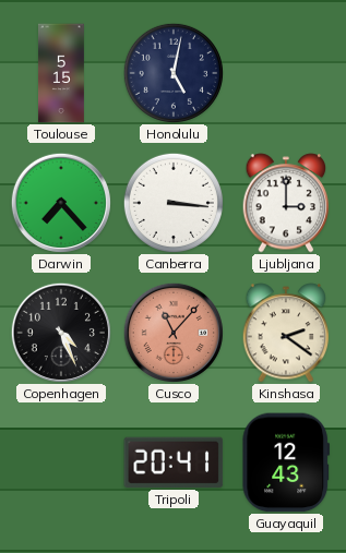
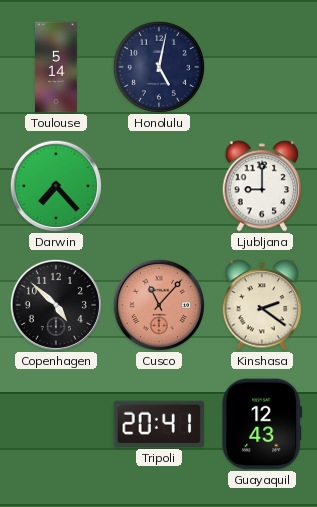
Toulouse: 5:15 -> 5:14
Canberra: 3:16 -> none
Ljubljana: 3:00 -> 9:00
Copenhagen: 4:26 -> 4:52
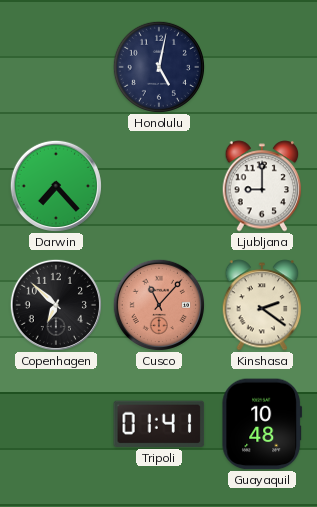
Toulouse: 5:14 -> none
Copenhagen: 4:52 -> 6:52
Tripoli: 20:41 -> 01:41
Guayaquil: 12:43 -> 10:48
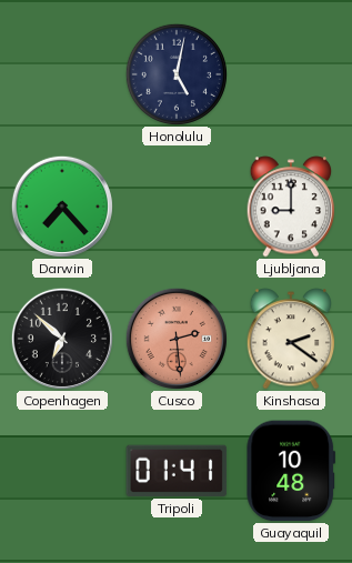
Cusco: 11:07 -> 2:29
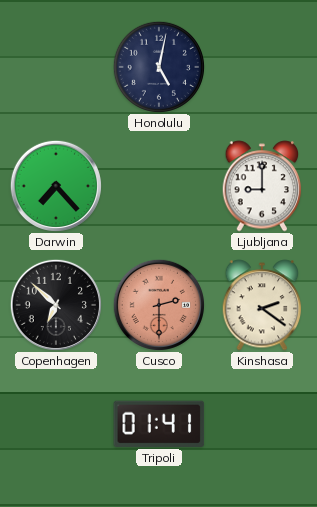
Cusco: 2:29 -> 2:30
Guayaquil: 10:48 -> none
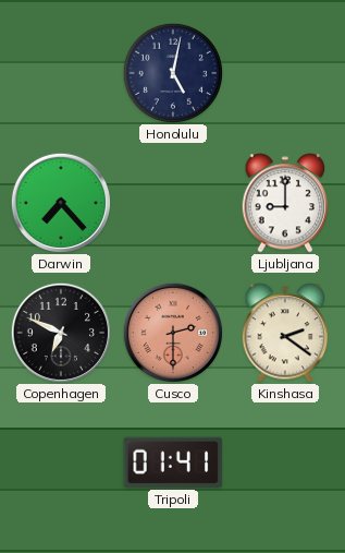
Copenhagen: 6:52 -> 6:49
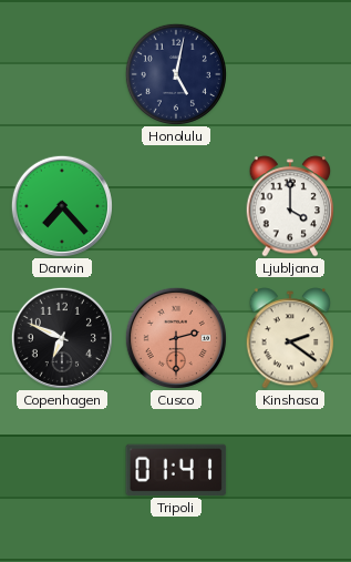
Ljubljana: 9:00 -> 4:00
